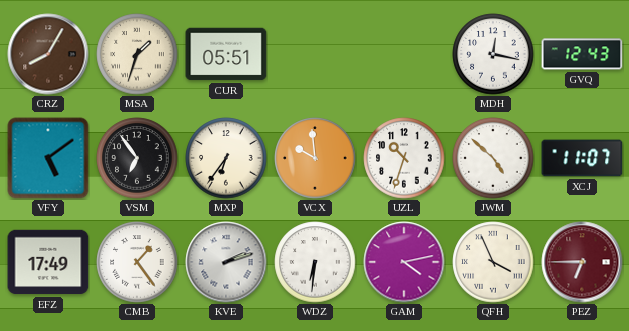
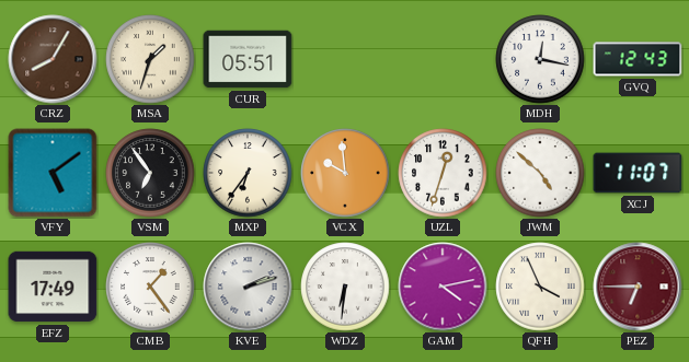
UZL: 10:33 -> 12:33
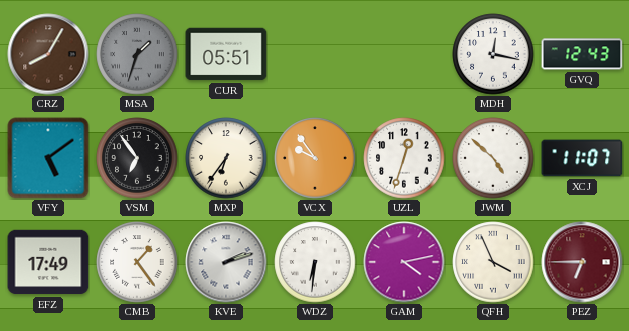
MSA dial: cream -> grey
VCX: 9:59 -> 9:54
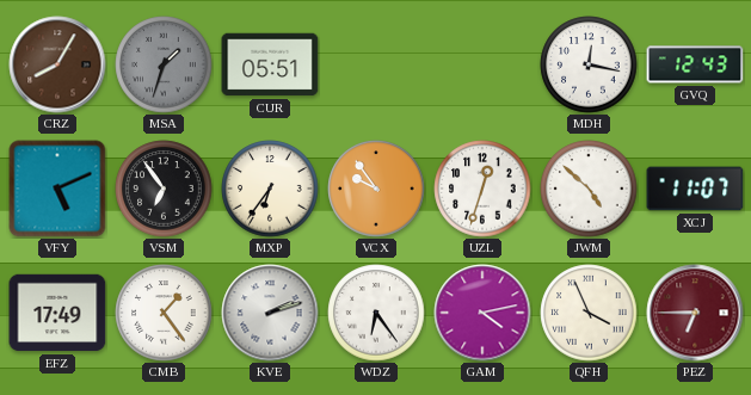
VFY: 5:09 -> 5:11
WDZ: 6:31 -> 6:24
